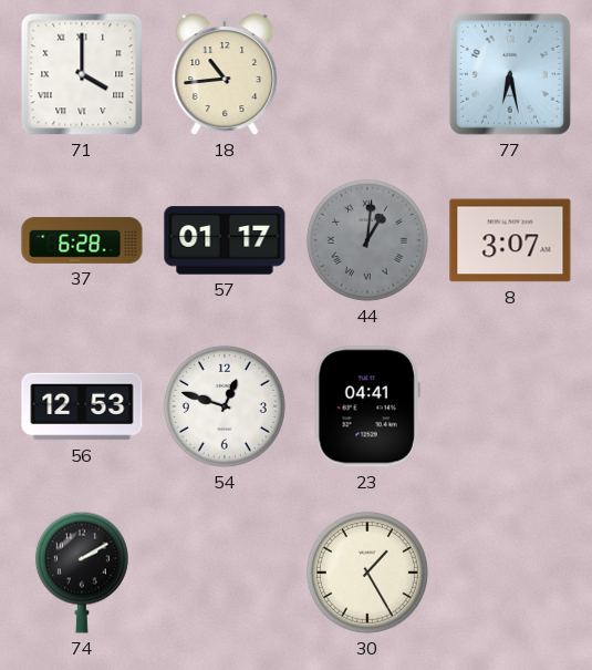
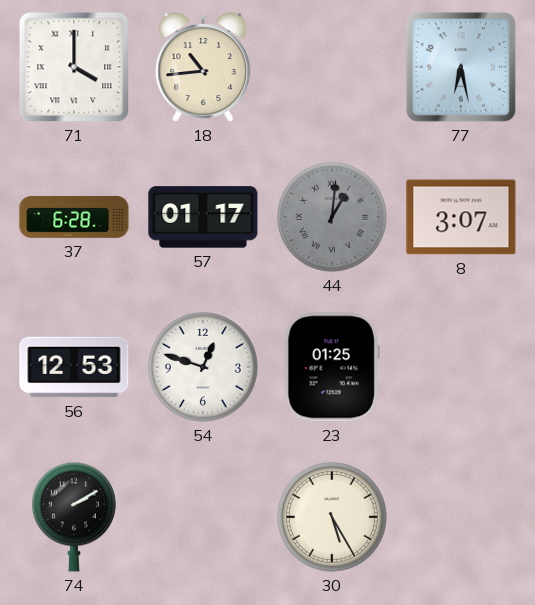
23: 04:41 -> 01:25
30: 1:25 -> 5:25
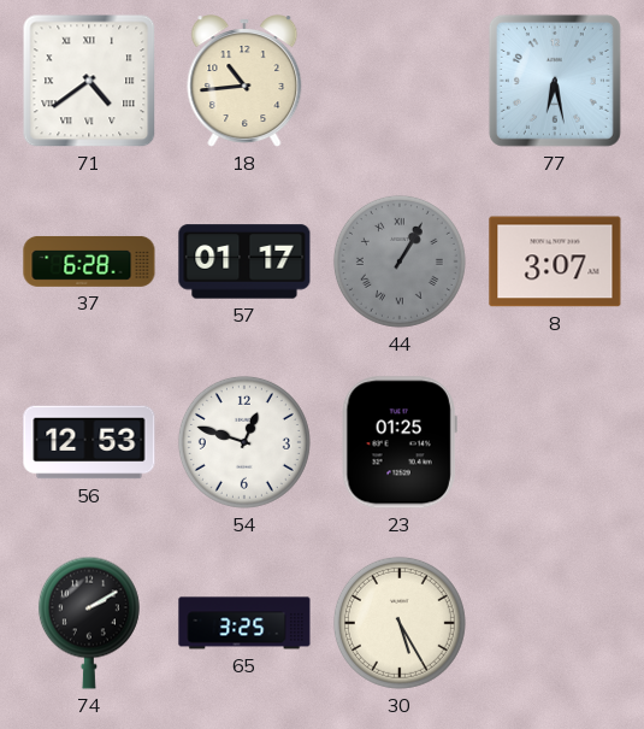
71: 4:00 -> 4:39
44: 1:01 -> 1:05
65: none -> 3:25
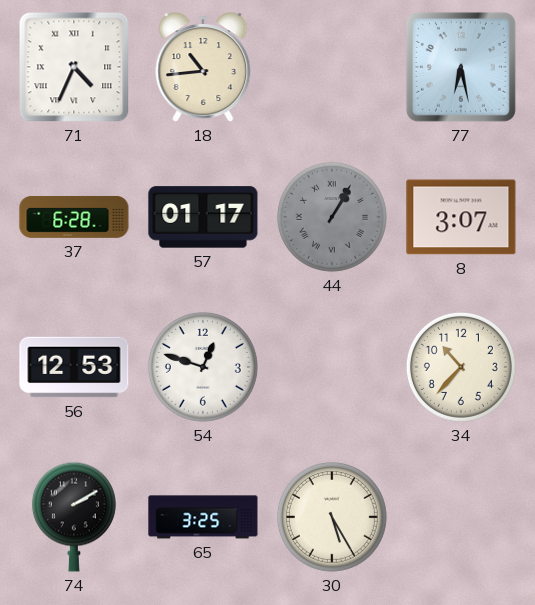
71: 4:39 -> 4:34
23: 01:25 -> none
34: none -> 10:37
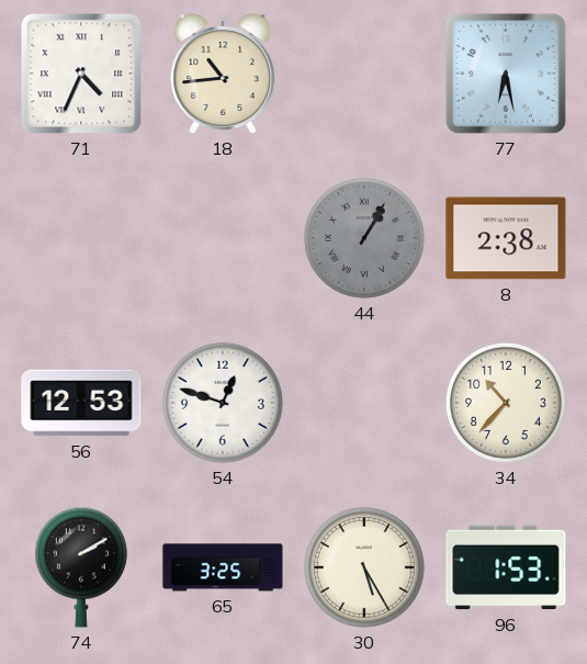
37: 6:28 -> none
57: 01:17 -> none
8: 3:07 -> 2:38
96: none -> 1:53
